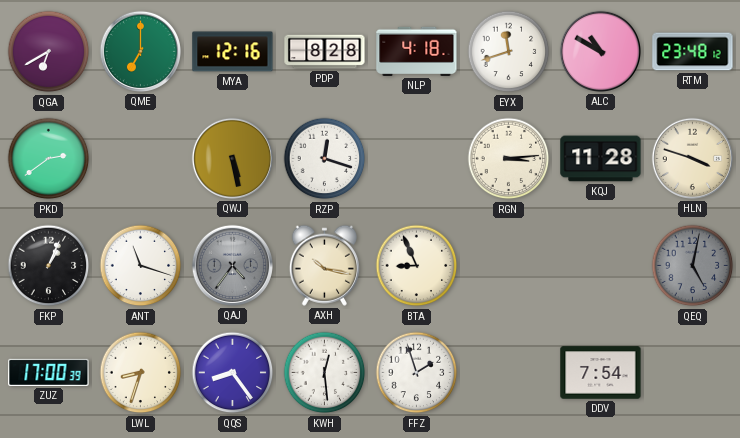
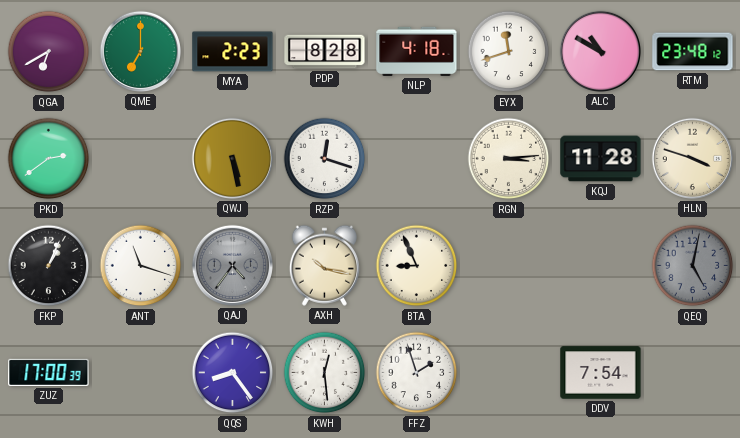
MYA: 12:16 -> 2:23
LWL: 8:33 -> none
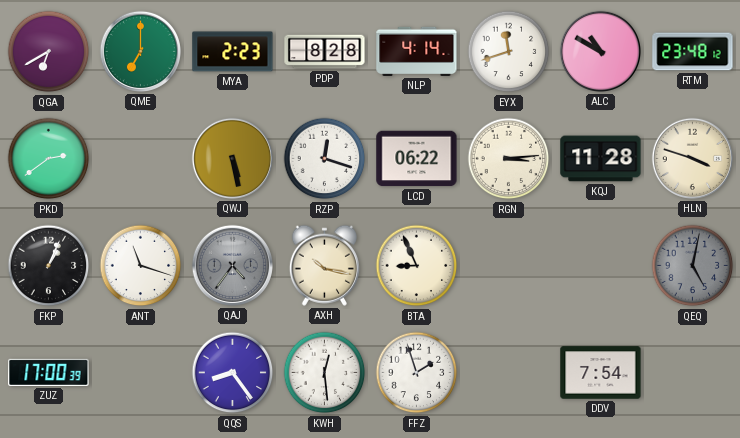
NLP: 4:18 -> 4:14
LCD: none -> 06:22
